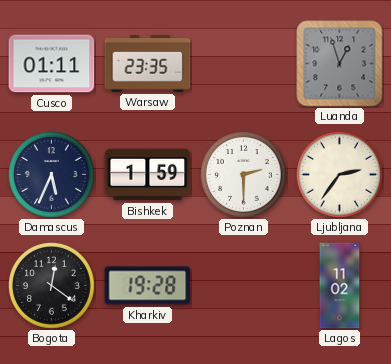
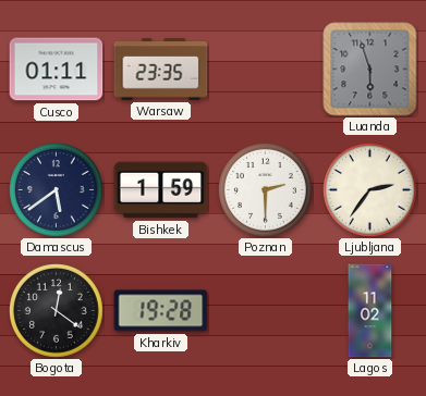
Luanda: 12:57 -> 5:57
Damascus: 5:34 -> 5:39
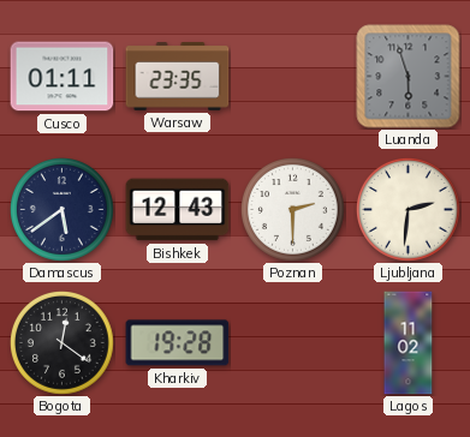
Bishkek: 1:59 -> 12:43
Ljubljana: 2:36 -> 2:31
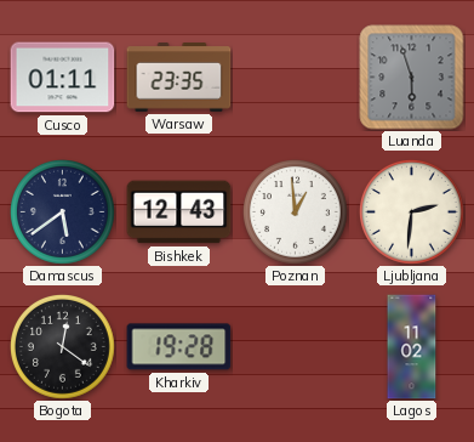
Poznan: 2:30 -> 12:59
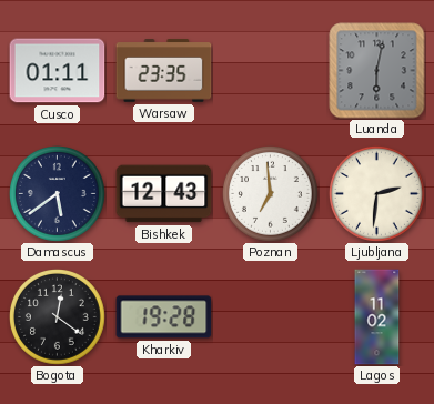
Luanda: 5:57 -> 6:02
Poznan: 12:59 -> 6:59
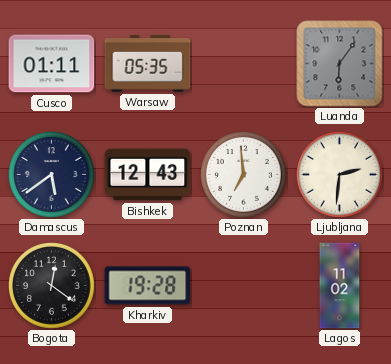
Warsaw: 23:35 -> 05:35
Luanda: 6:02 -> 6:06
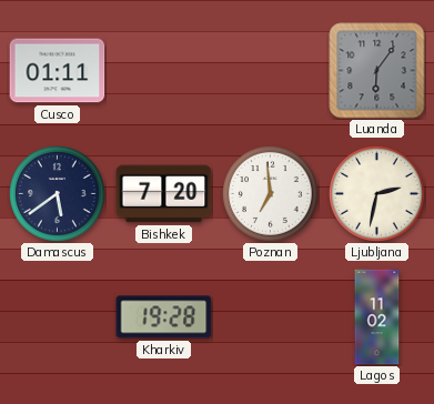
Warsaw: 05:35 -> none
Bishkek: 12:43 -> 7:20
Ljubljana: 2:31 -> 2:32
Bogota: 12:21 -> none
